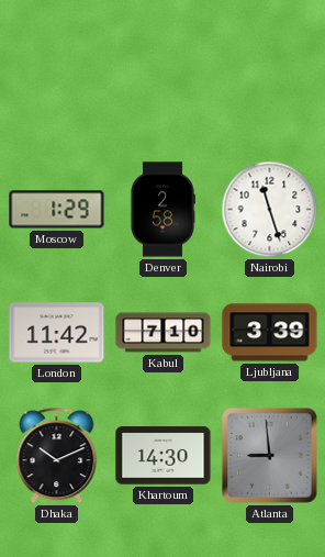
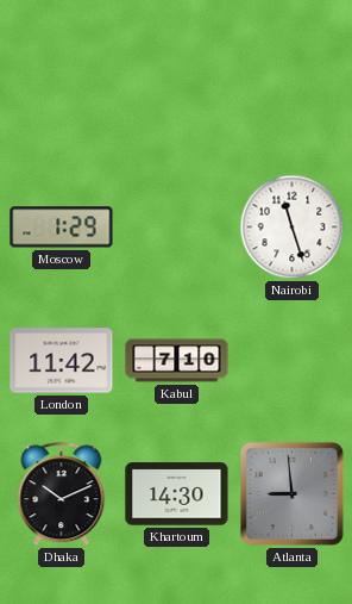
Denver: 2:58 -> none
Ljubljana: 3:39 -> none
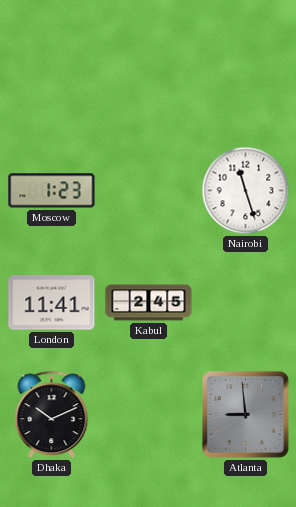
Moscow: 1:29 -> 1:23
London: 11:42 -> 11:41
Kabul: 7:10 -> 2:45
Khartoum: 14:30 -> none
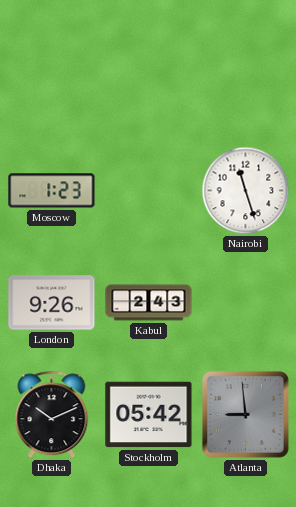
London: 11:41 -> 9:26
Kabul: 2:45 -> 2:43
Stockholm: none -> 05:42
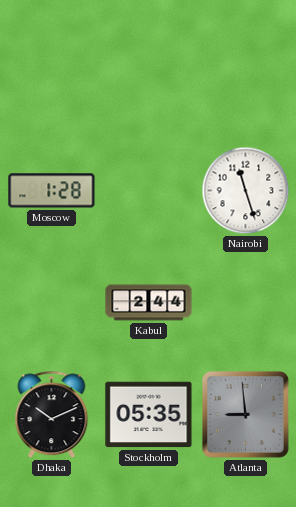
Moscow: 1:23 -> 1:28
London: 9:26 -> none
Kabul: 2:43 -> 2:44
Stockholm: 05:42 -> 05:35
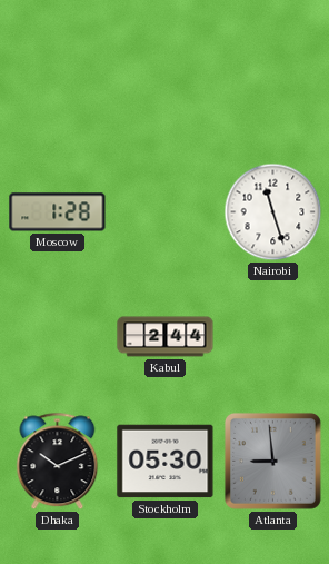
Stockholm: 05:35 -> 05:30
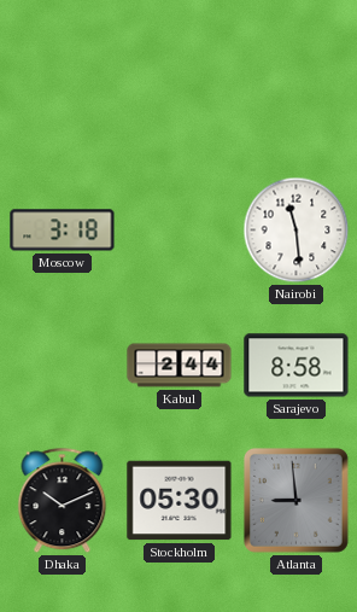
Moscow: 1:28 -> 3:18
Nairobi: 11:27 -> 11:29
Sarajevo: none -> 8:58
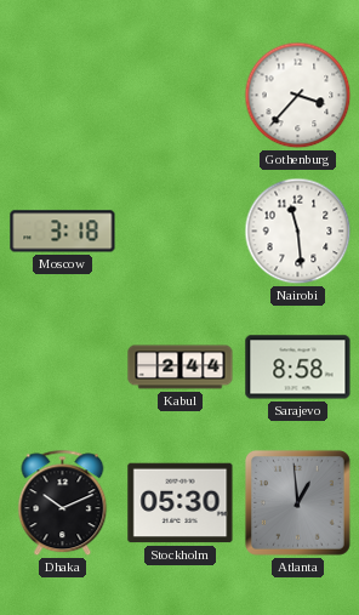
Gothenburg: none -> 3:37
Atlanta: 8:59 -> 12:59
